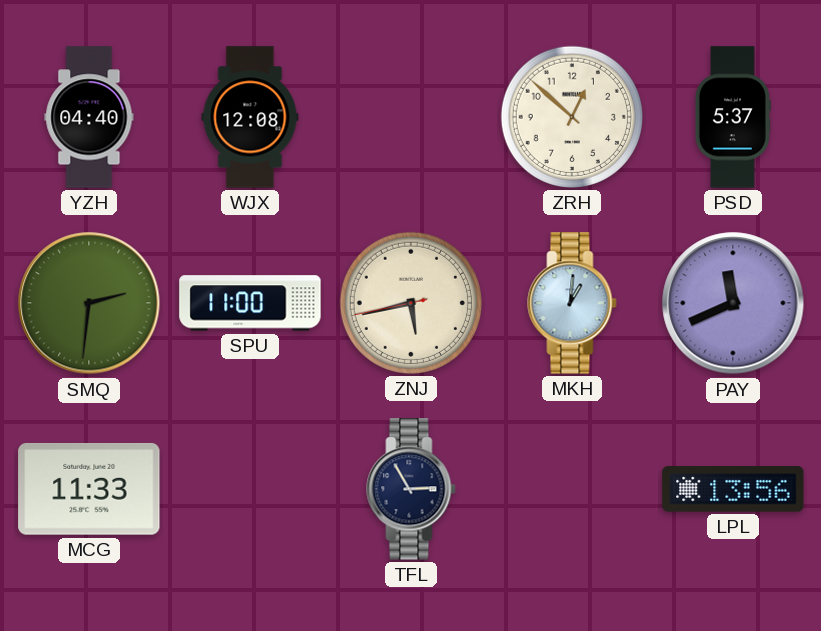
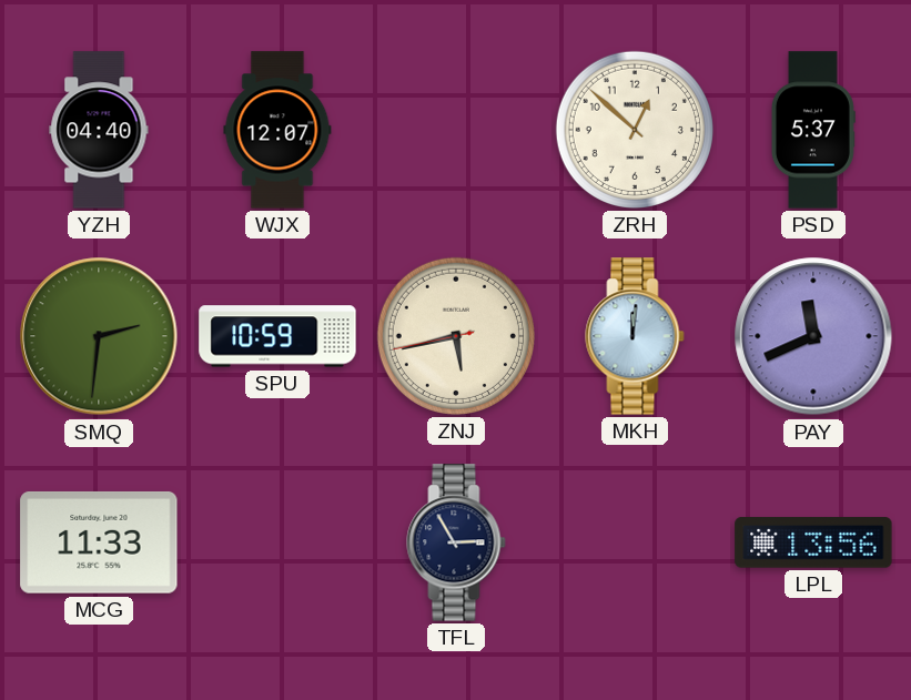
WJX: 12:08 -> 12:07
SPU: 11:00 -> 10:59
MKH: 1:01 -> 12:01
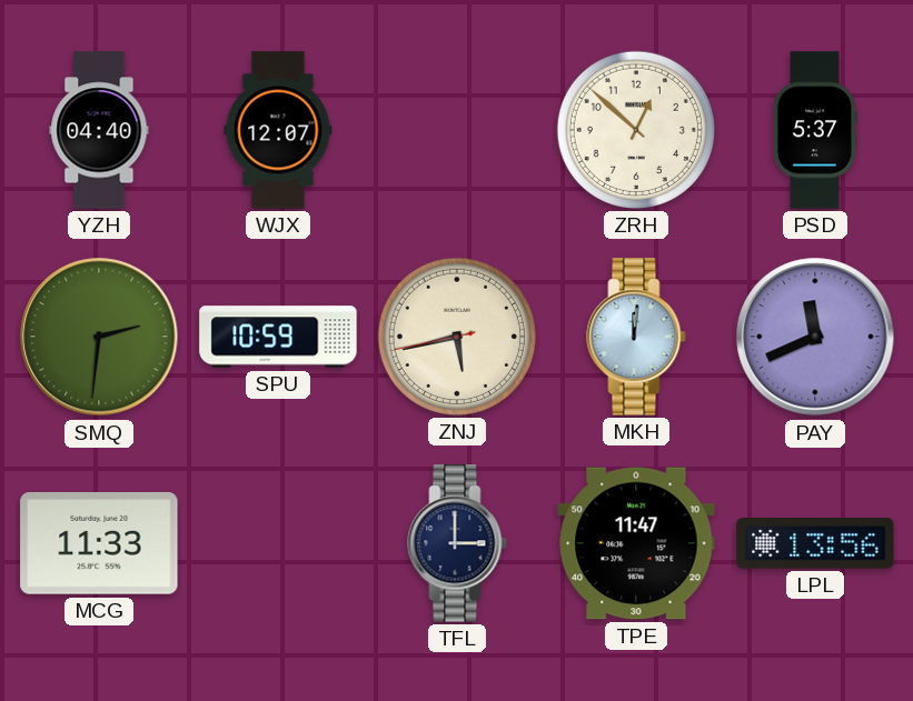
TFL: 2:55 -> 3:00
TPE: none -> 11:47
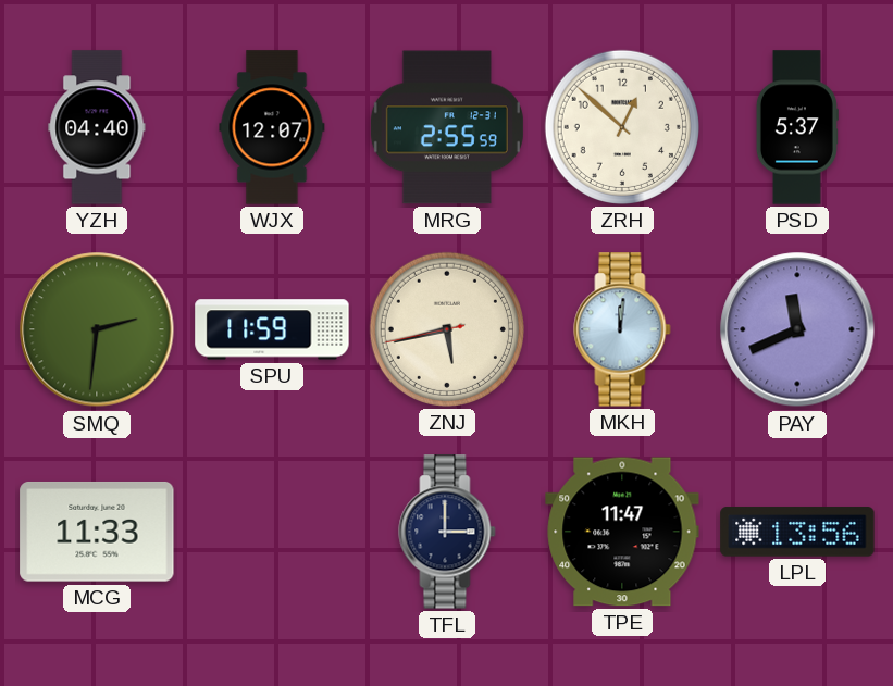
MRG: none -> 2:55
SPU: 10:59 -> 11:59
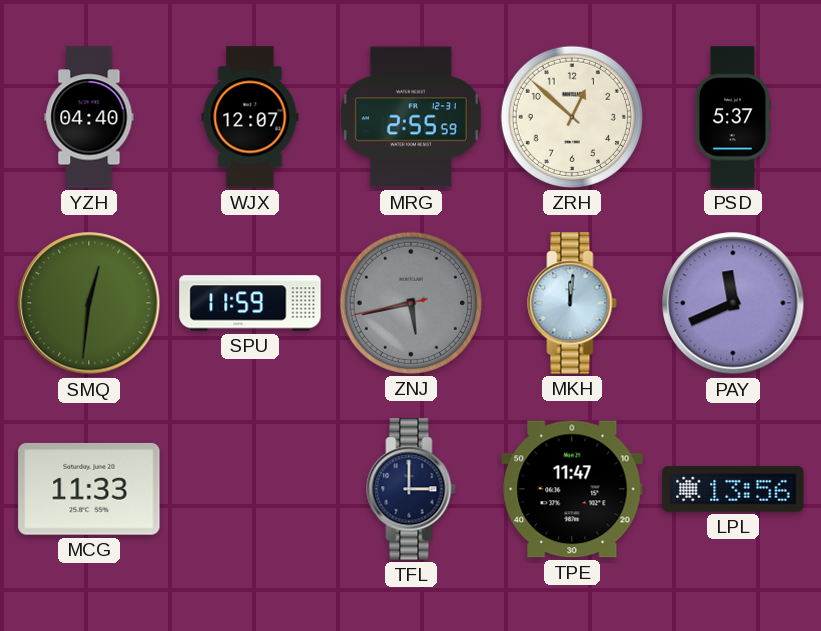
SMQ: 2:31 -> 12:31
ZNJ dial: cream -> grey
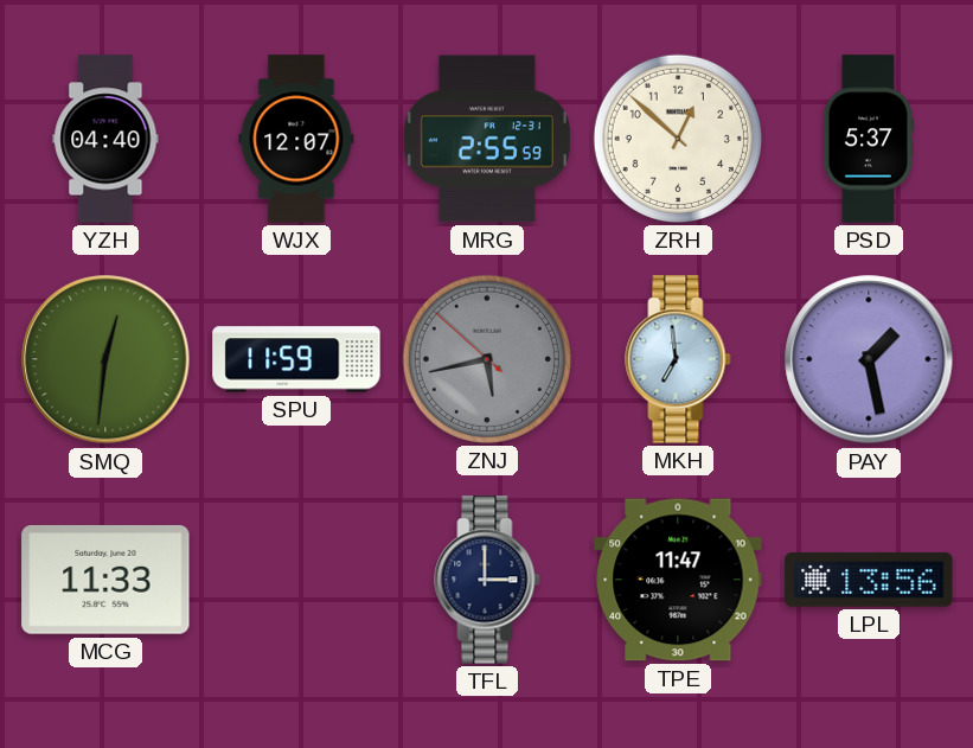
ZNJ: 5:42:43 -> 5:42:52
MKH: 12:01 -> 6:59
PAY: 11:41 -> 1:28
